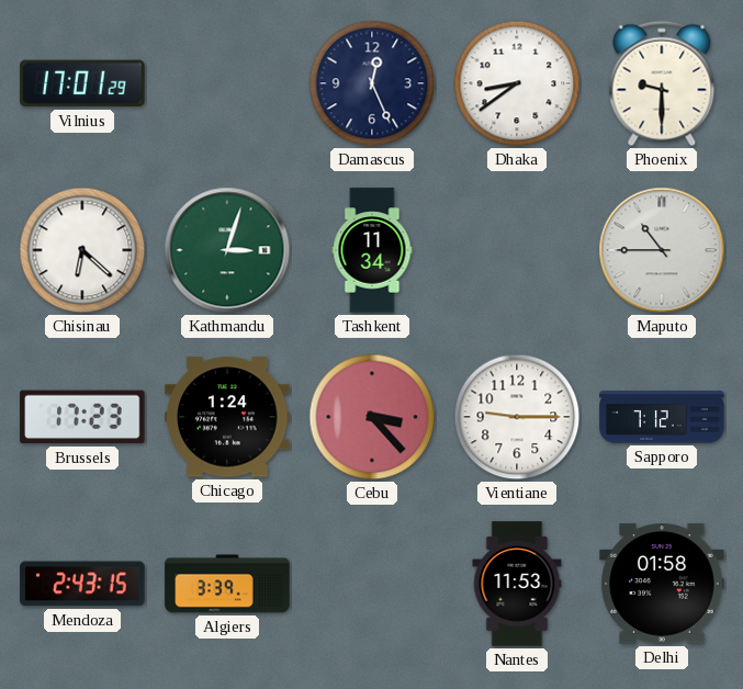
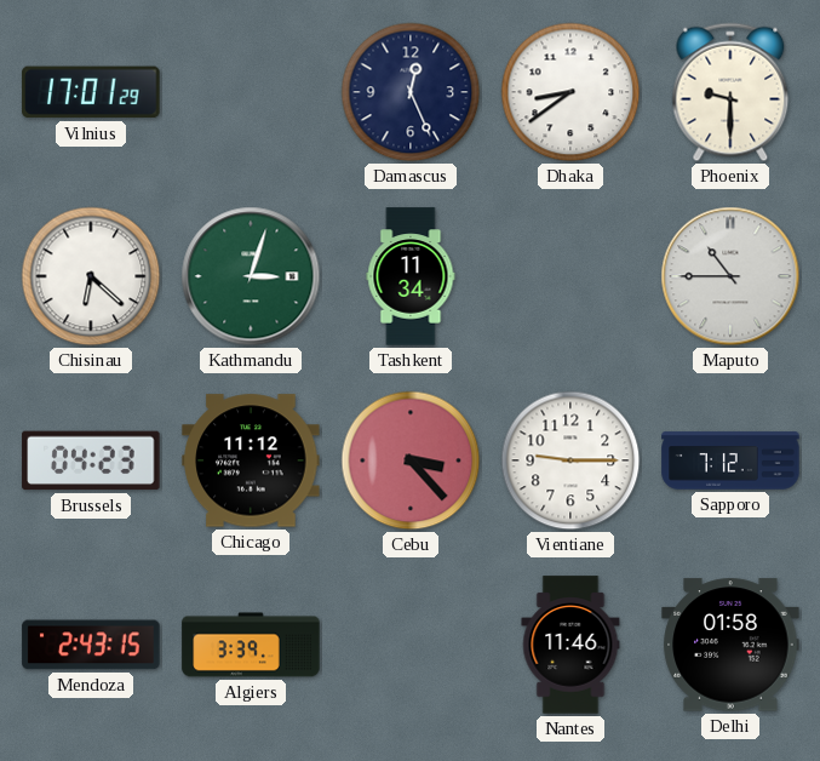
Brussels: 17:23 -> 04:23
Chicago: 1:24 -> 11:12
Nantes: 11:53 -> 11:46
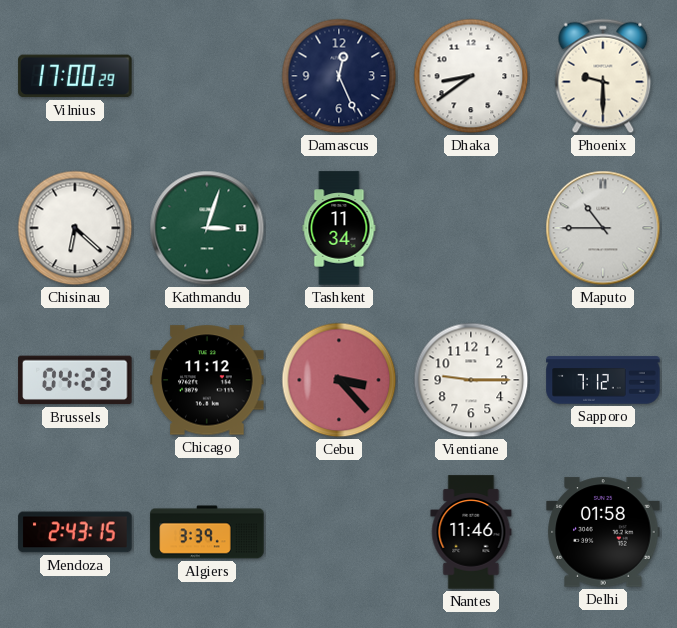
Vilnius: 17:01 -> 17:00
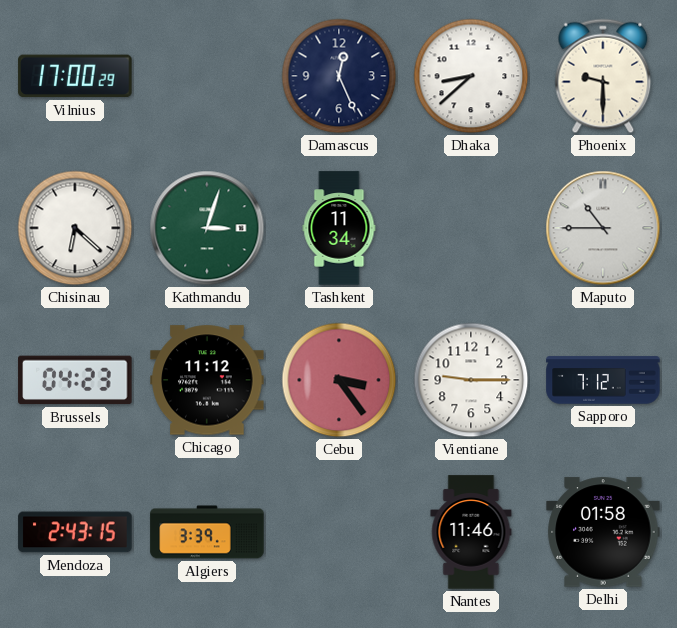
Dhaka: 8:39 -> 8:38
Cebu: 3:23 -> 3:24
